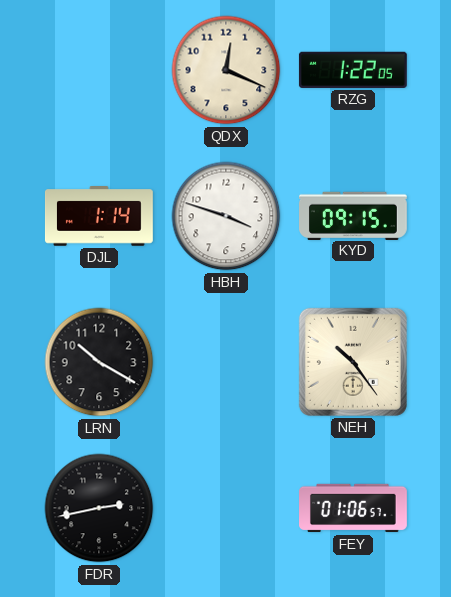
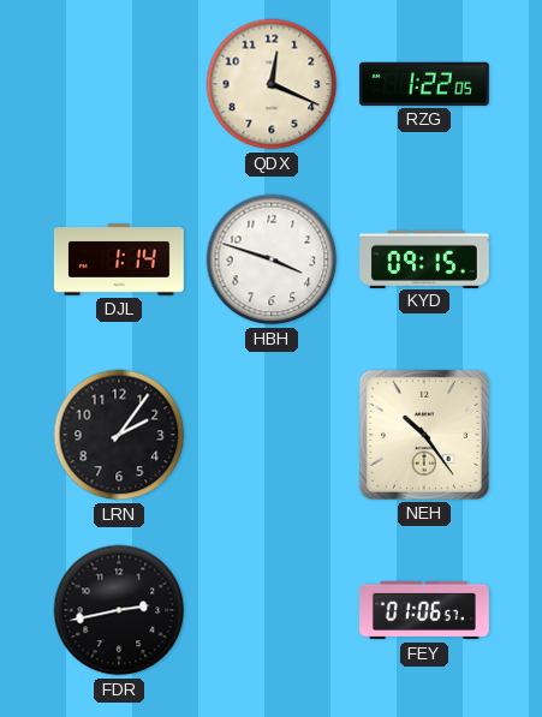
LRN: 10:20 -> 2:06
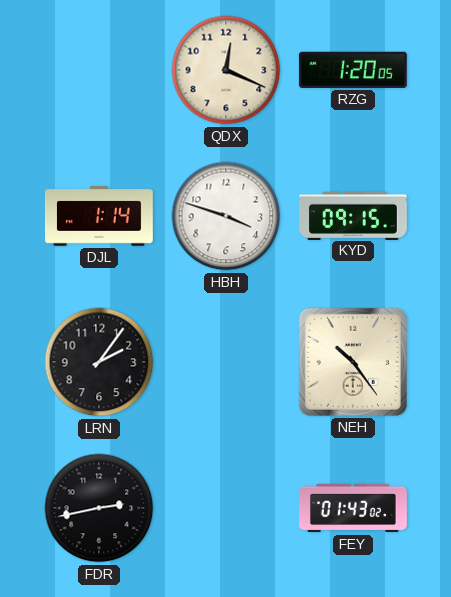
RZG: 1:22 -> 1:20
FEY: 01:06 -> 01:43
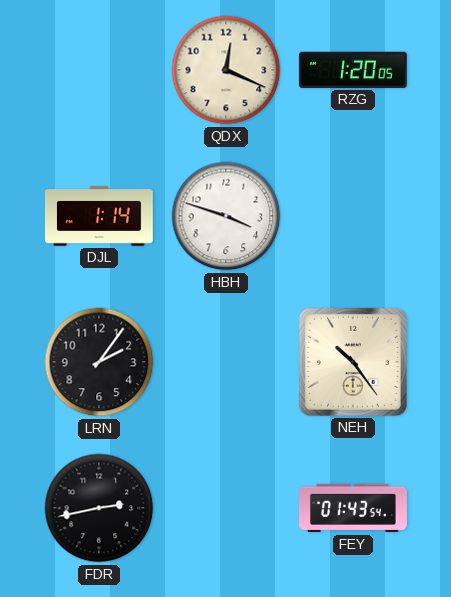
KYD: 09:15 -> none
FEY: 01:43:02 -> 01:43:54
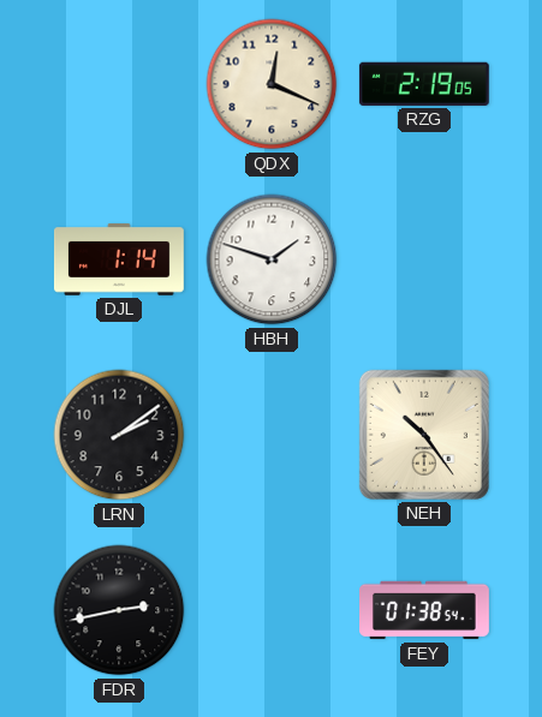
RZG: 1:20 -> 2:19
HBH: 3:48 -> 1:48
LRN: 2:06 -> 2:09
FEY: 01:43 -> 01:38
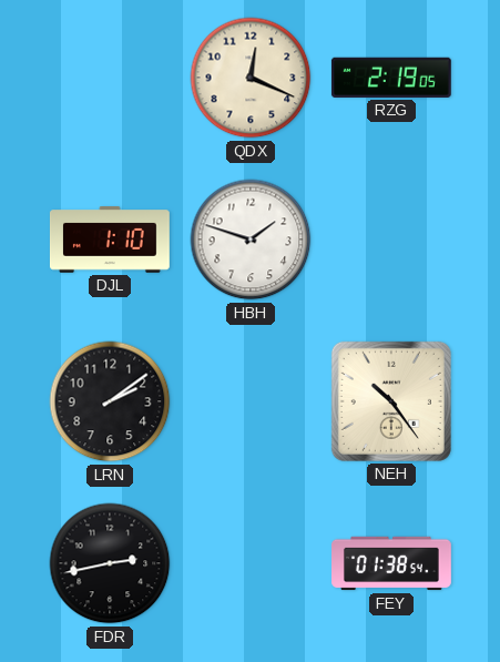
DJL: 1:14 -> 1:10
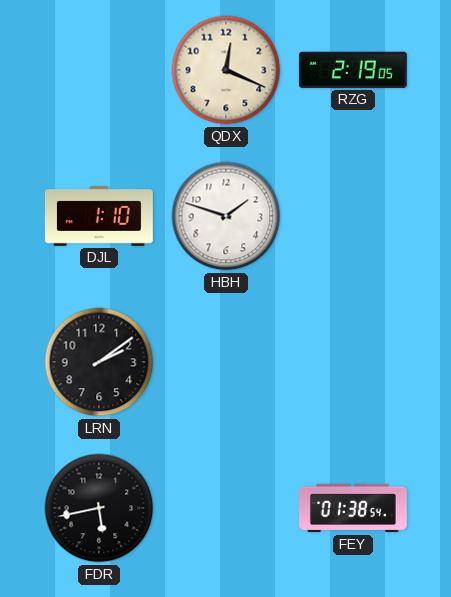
NEH: 10:24 -> none
FDR: 2:43 -> 5:43
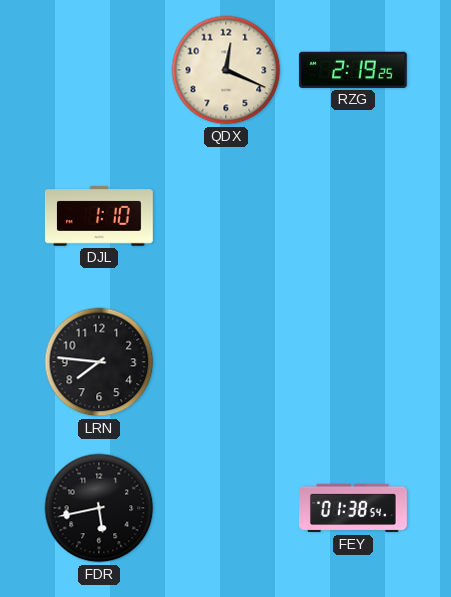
RZG: 2:19:05 -> 2:19:25
HBH: 1:48 -> none
LRN: 2:09 -> 7:46
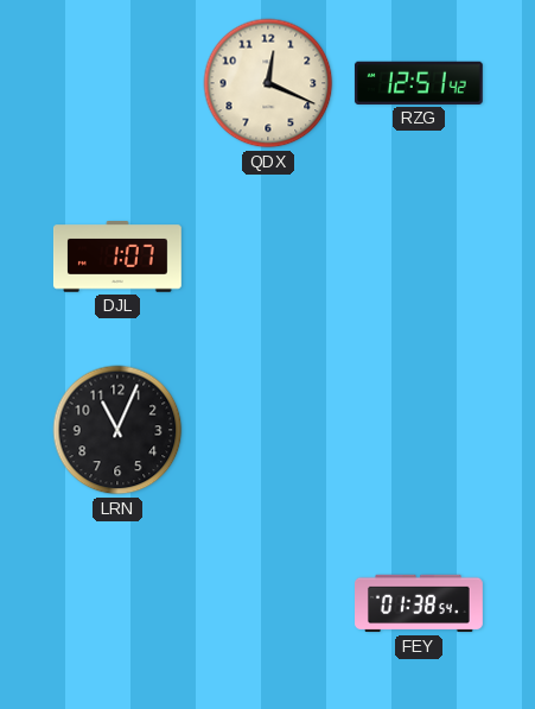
RZG: 2:19 -> 12:51
DJL: 1:10 -> 1:07
LRN: 7:46 -> 11:04
FDR: 5:43 -> none
